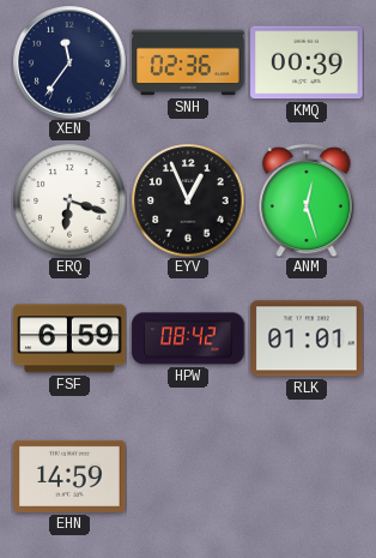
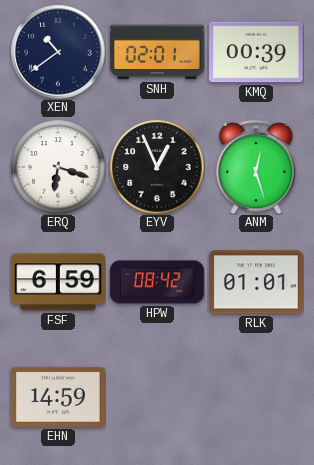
XEN: 11:36 -> 10:39
SNH: 02:36 -> 02:01
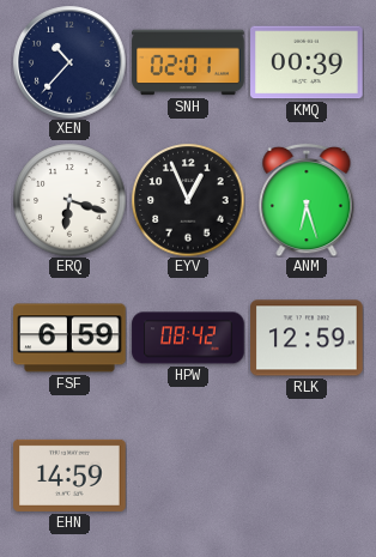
XEN: 10:39 -> 10:37
ANM: 12:27 -> 6:27
RLK: 01:01 -> 12:59
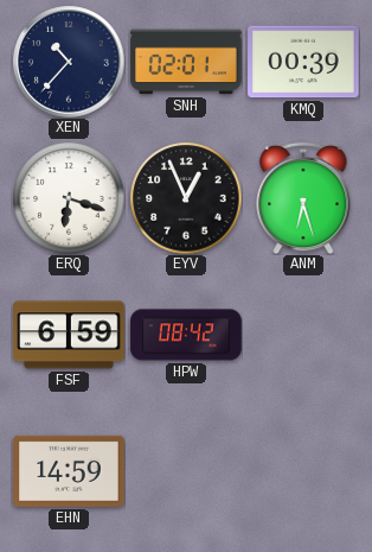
RLK: 12:59 -> none
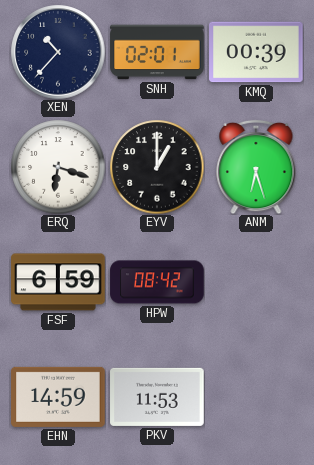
EYV: 12:56 -> 1:00
PKV: none -> 11:53
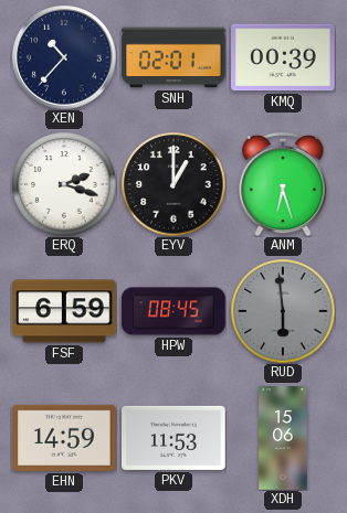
ERQ: 6:18 -> 2:18
HPW: 08:42 -> 08:45
RUD: none -> 5:59
XDH: none -> 15:06
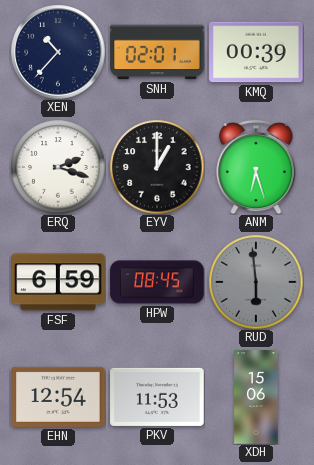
EHN: 14:59 -> 12:54
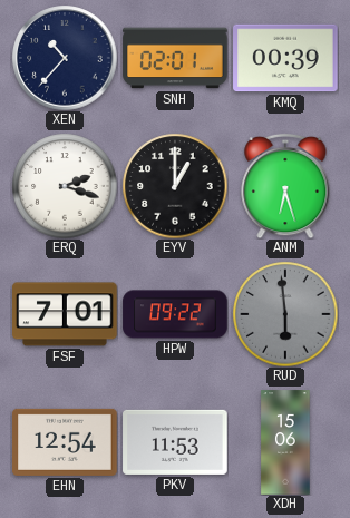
FSF: 6:59 -> 7:01
HPW: 08:45 -> 09:22
